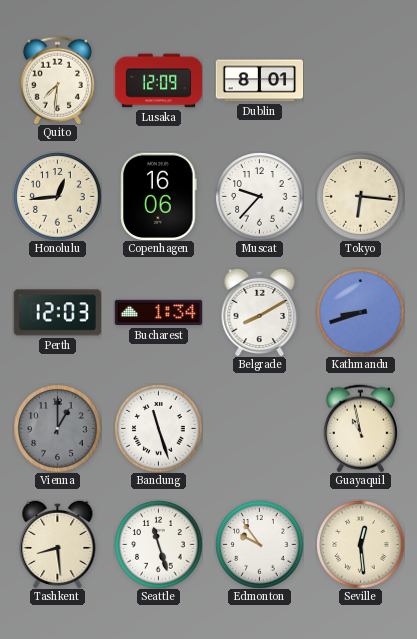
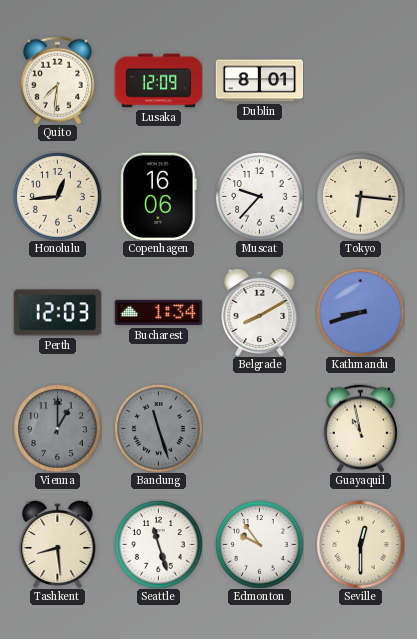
Bandung dial: white -> grey
Seville: 12:29 -> 12:30
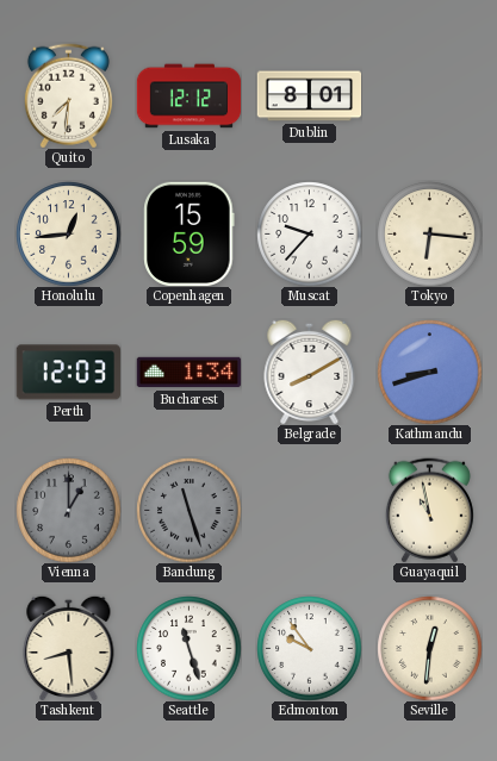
Lusaka: 12:09 -> 12:12
Copenhagen: 16:06 -> 15:59
Seville: 12:30 -> 12:31
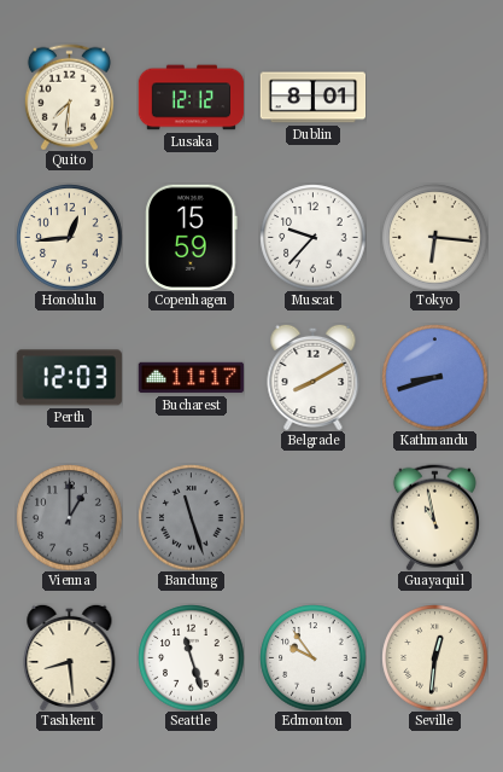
Bucharest: 1:34 -> 11:17
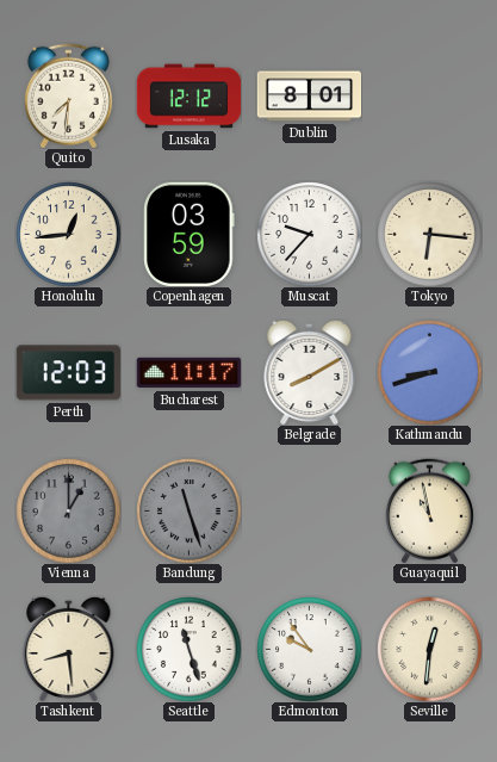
Copenhagen: 15:59 -> 03:59
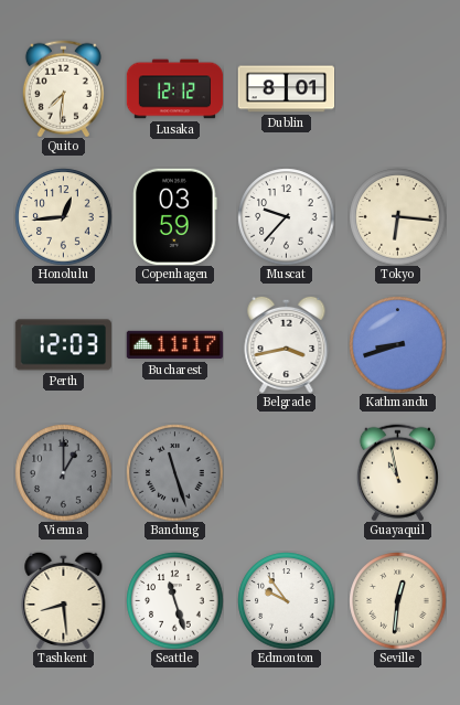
Belgrade: 8:10 -> 3:43
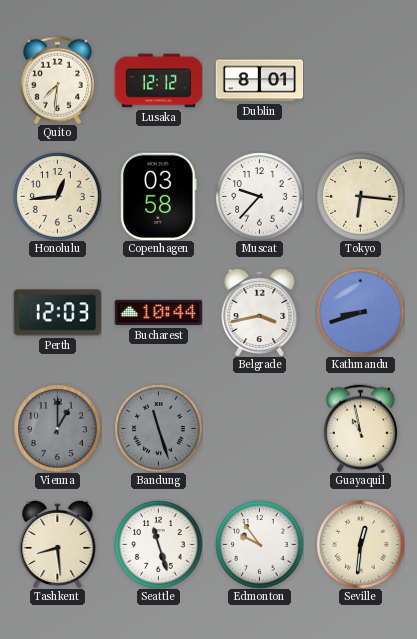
Copenhagen: 03:59 -> 03:58
Bucharest: 11:17 -> 10:44
